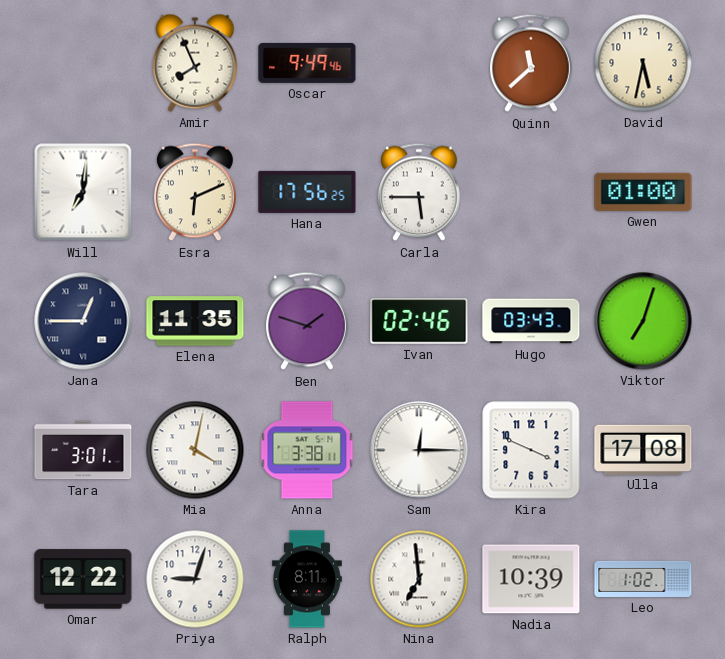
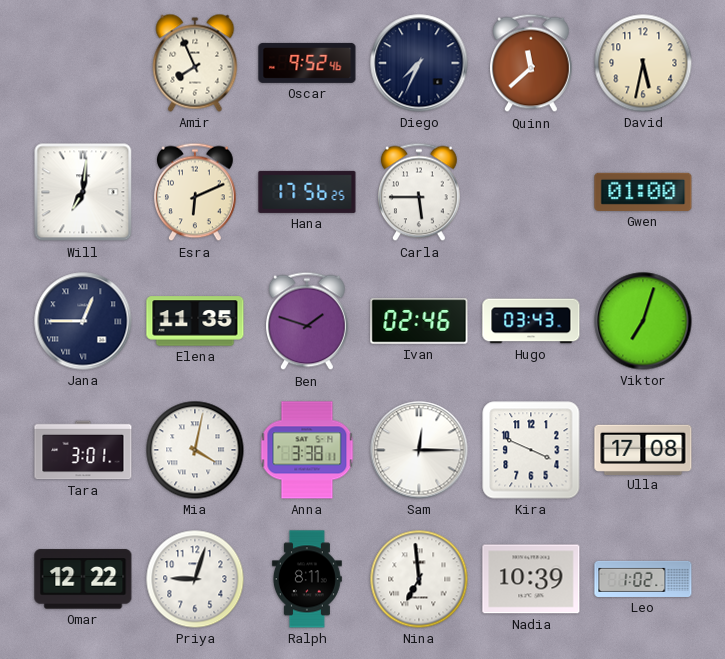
Oscar: 9:49 -> 9:52
Diego: none -> 7:34
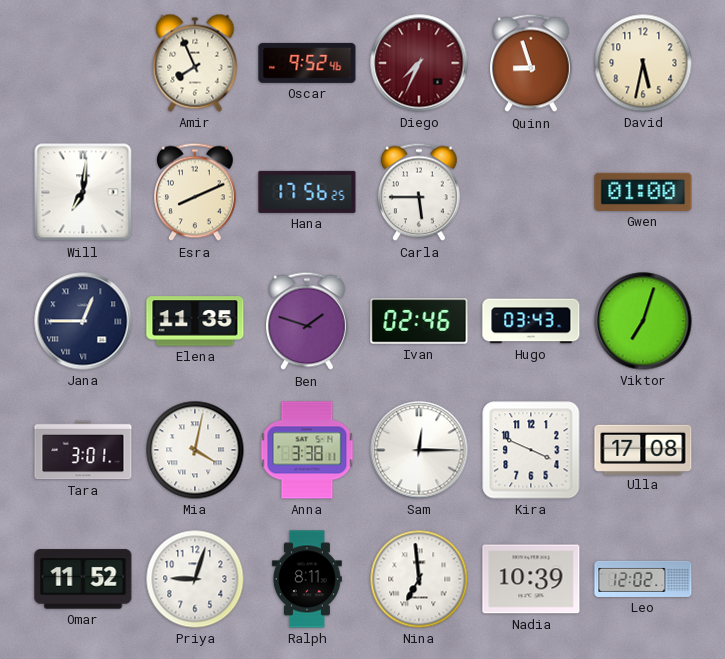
Diego dial: navy -> burgundy
Quinn: 11:38 -> 8:57
Esra: 6:11 -> 8:11
Omar: 12:22 -> 11:52
Leo: 1:02 -> 12:02
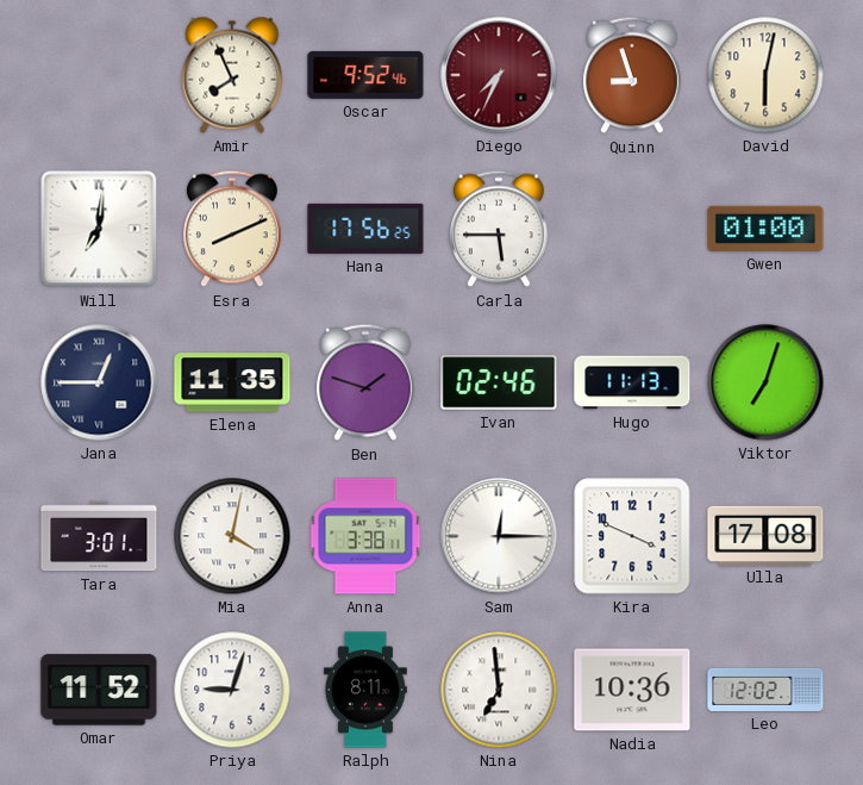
David: 5:32 -> 6:02
Hugo: 03:43 -> 11:13
Nadia: 10:39 -> 10:36
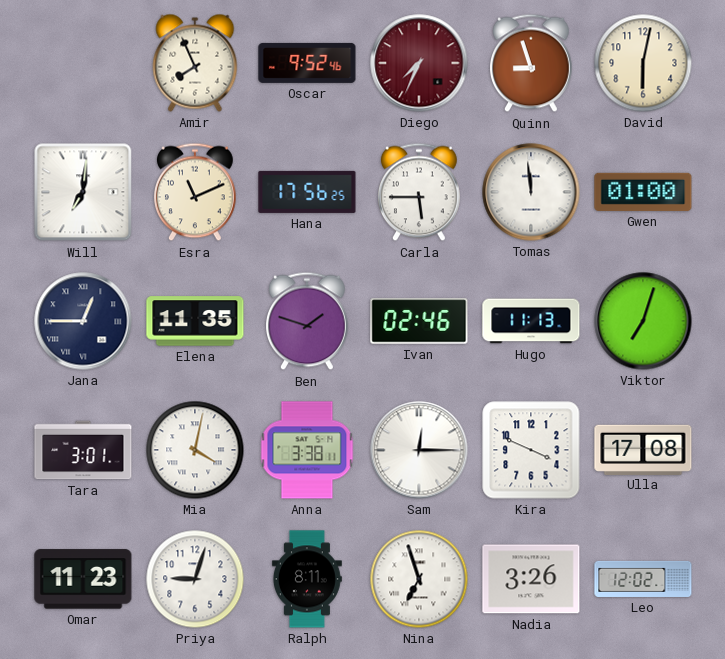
Esra: 8:11 -> 11:11
Tomas: none -> 11:59
Omar: 11:52 -> 11:23
Nina: 6:59 -> 6:57
Nadia: 10:36 -> 3:26
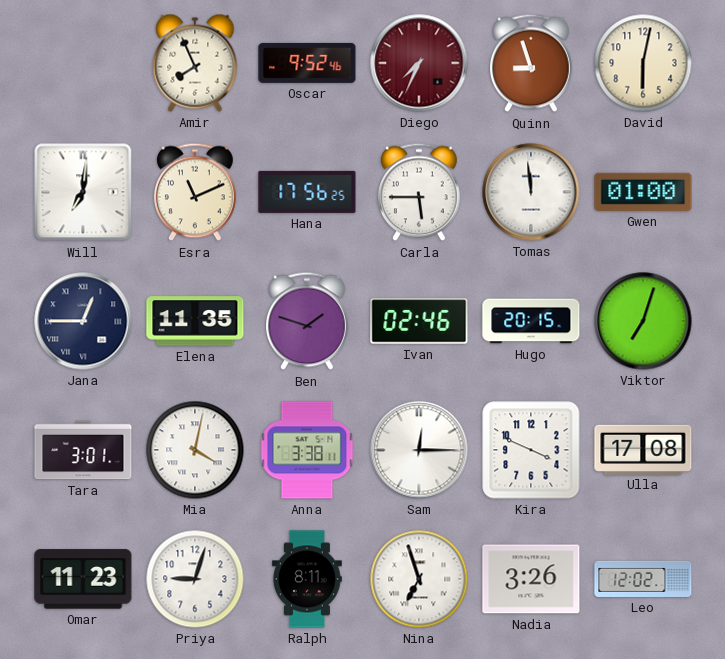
Hugo: 11:13 -> 20:15
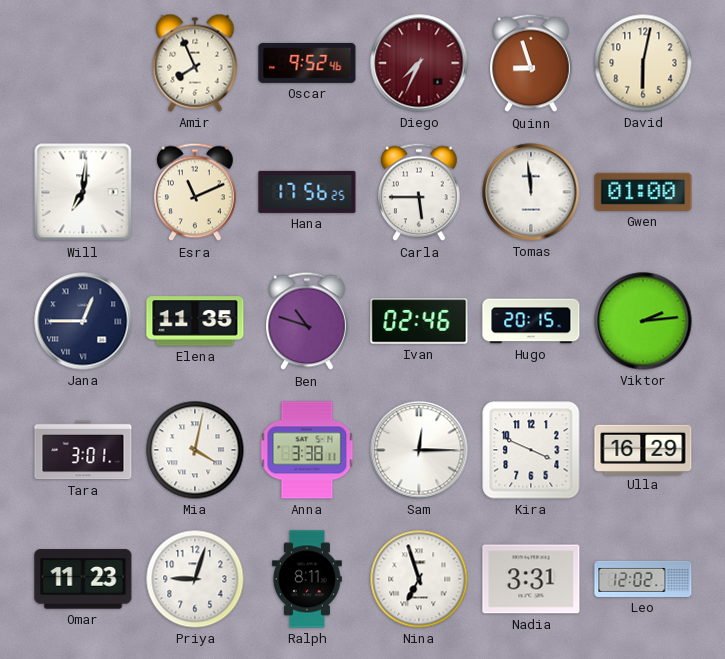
Ben: 1:48 -> 10:48
Viktor: 7:03 -> 2:14
Ulla: 17:08 -> 16:29
Nadia: 3:26 -> 3:31
